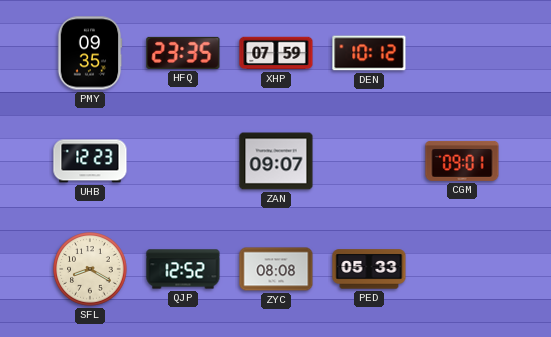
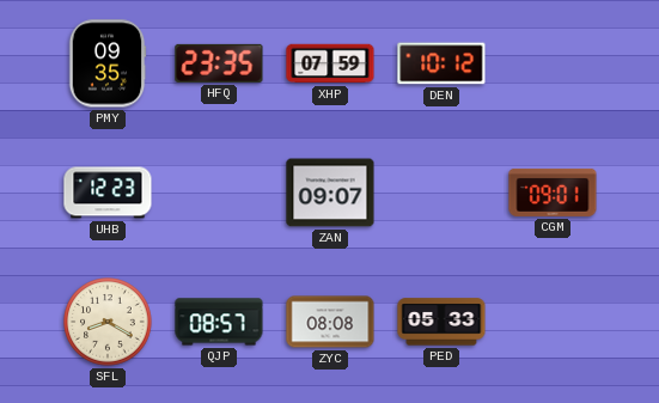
QJP: 12:52 -> 08:57
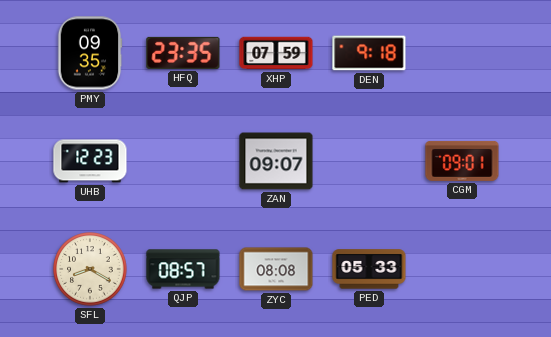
DEN: 10:12 -> 9:18
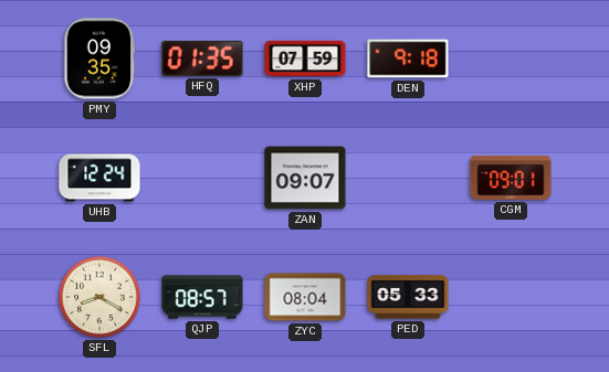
HFQ: 23:35 -> 01:35
UHB: 12:23 -> 12:24
ZYC: 08:08 -> 08:04
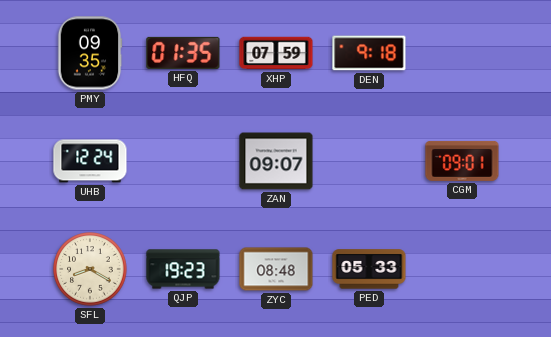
QJP: 08:57 -> 19:23
ZYC: 08:04 -> 08:48
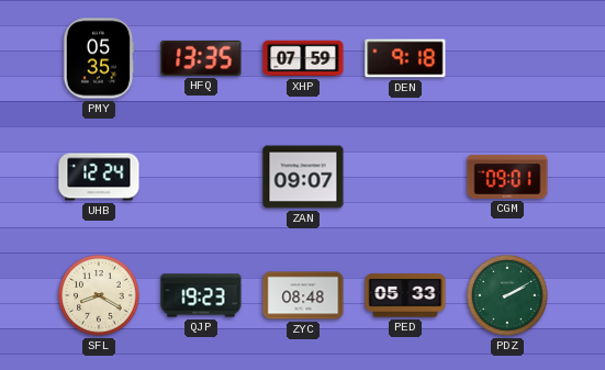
PMY: 09:35 -> 05:35
HFQ: 01:35 -> 13:35
PDZ: none -> 2:10
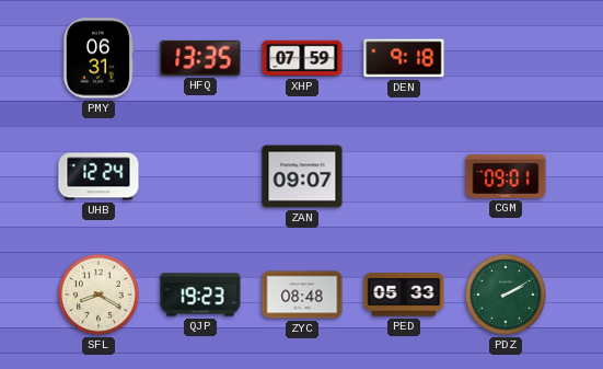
PMY: 05:35 -> 06:31
